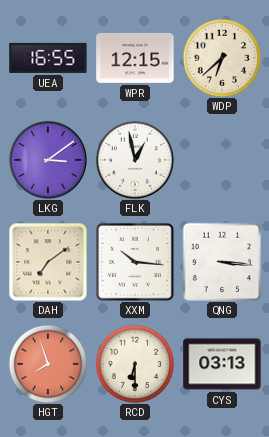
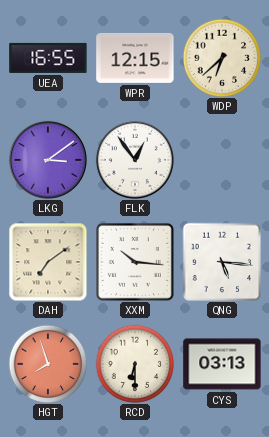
FLK: 12:58 -> 12:54
QNG: 3:16 -> 5:16
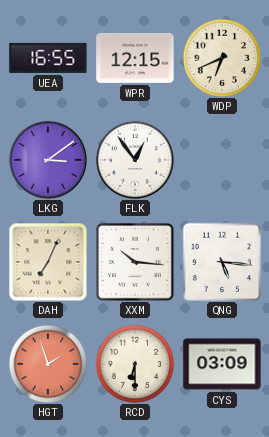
WDP: 6:38 -> 6:41
DAH: 7:09 -> 7:04
HGT: 7:57 -> 1:57
CYS: 03:13 -> 03:09
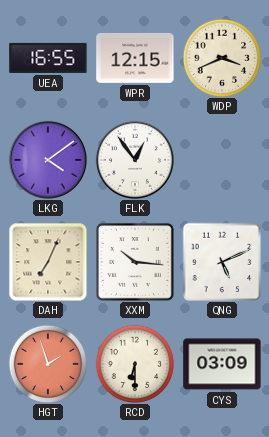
WDP: 6:41 -> 3:41
LKG: 3:09 -> 4:09
QNG: 5:16 -> 5:11
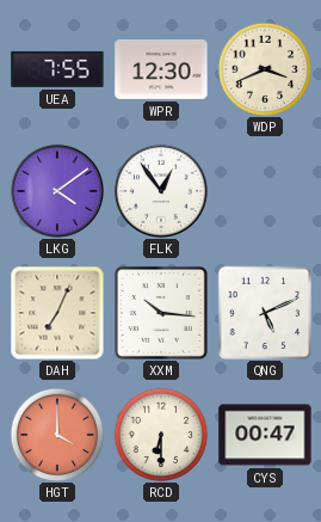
UEA: 16:55 -> 7:55
WPR: 12:15 -> 12:30
HGT: 1:57 -> 4:00
CYS: 03:09 -> 00:47
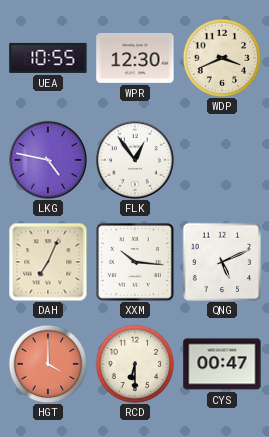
UEA: 7:55 -> 10:55
LKG: 4:09 -> 4:47
